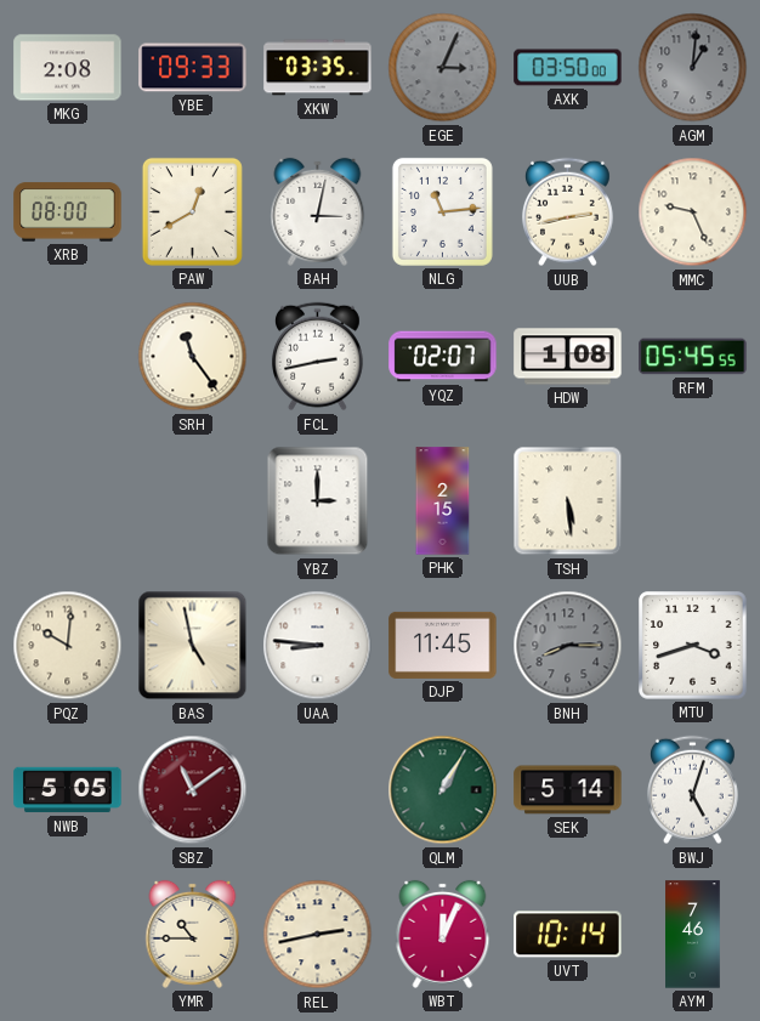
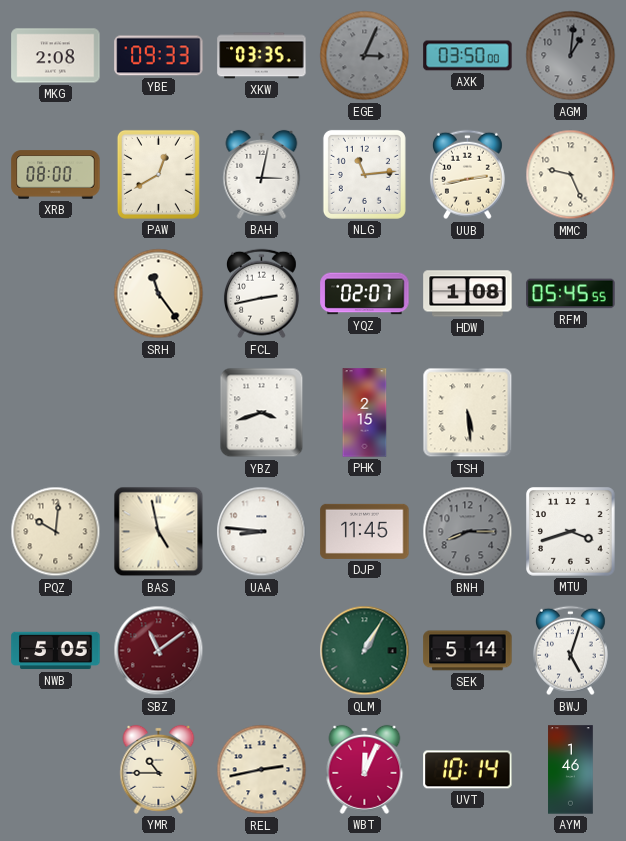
YBZ: 3:00 -> 3:42
AYM: 7:46 -> 1:46
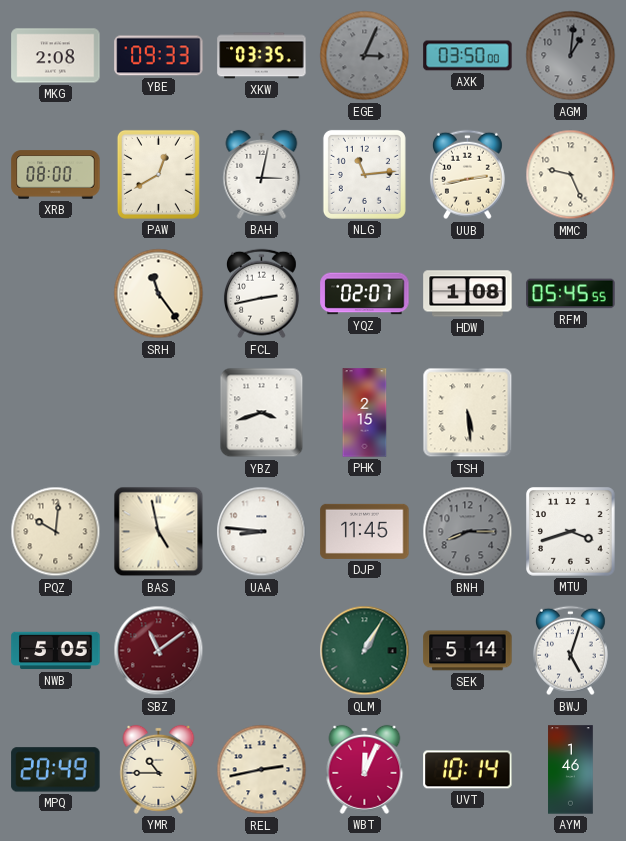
MPQ: none -> 20:49
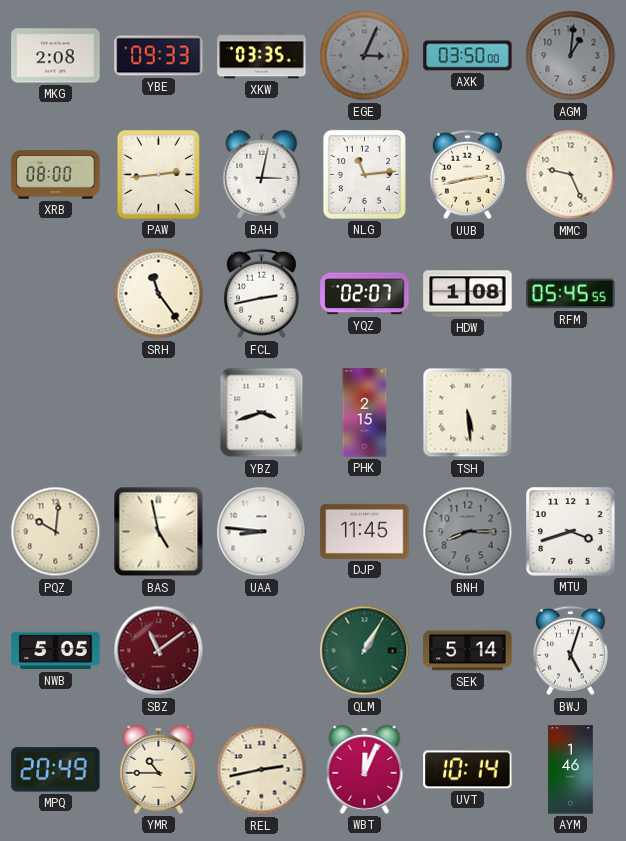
PAW: 12:40 -> 2:44
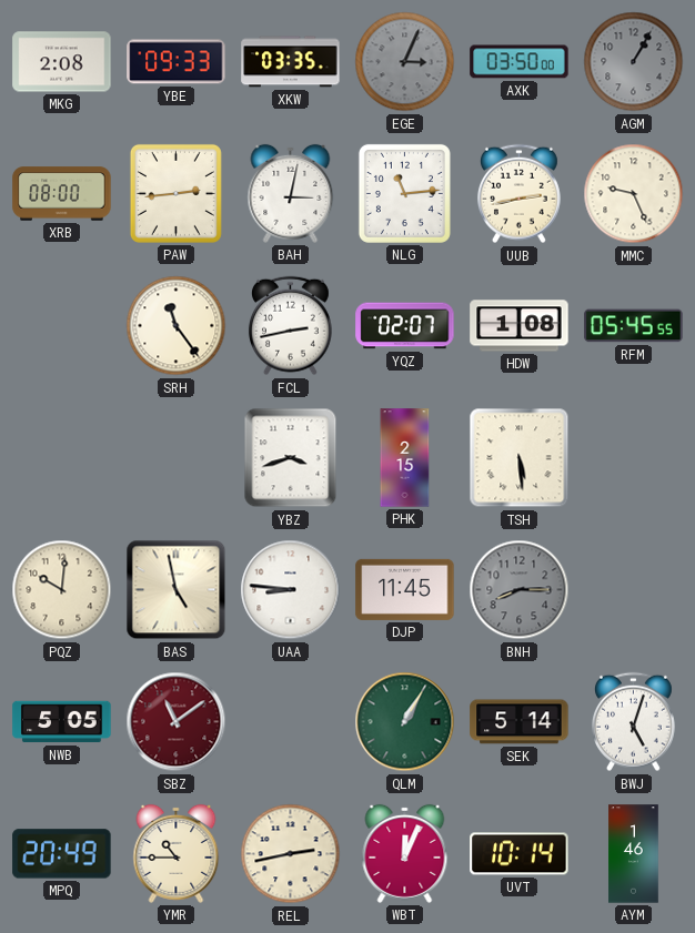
AGM: 1:01 -> 1:05
MTU: 3:42 -> none
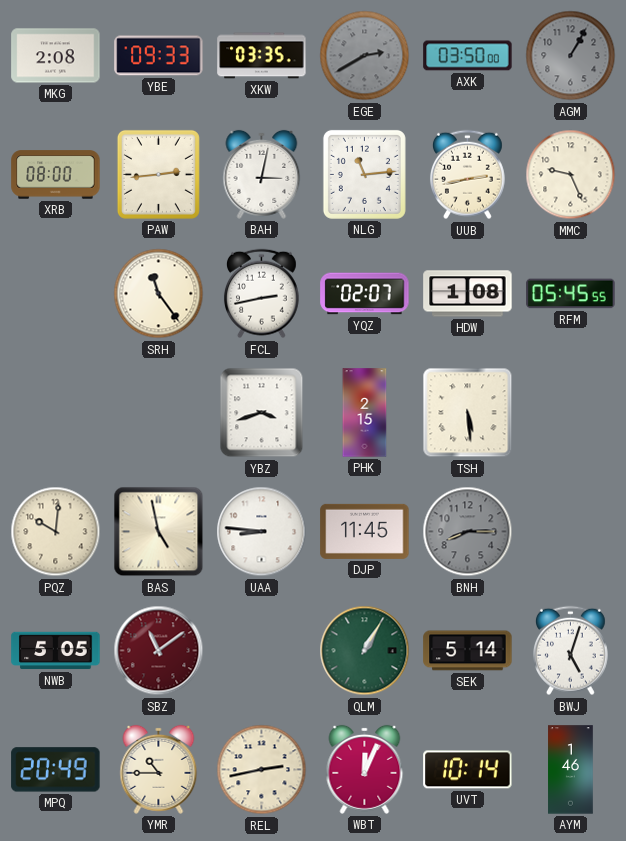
EGE: 3:04 -> 2:40
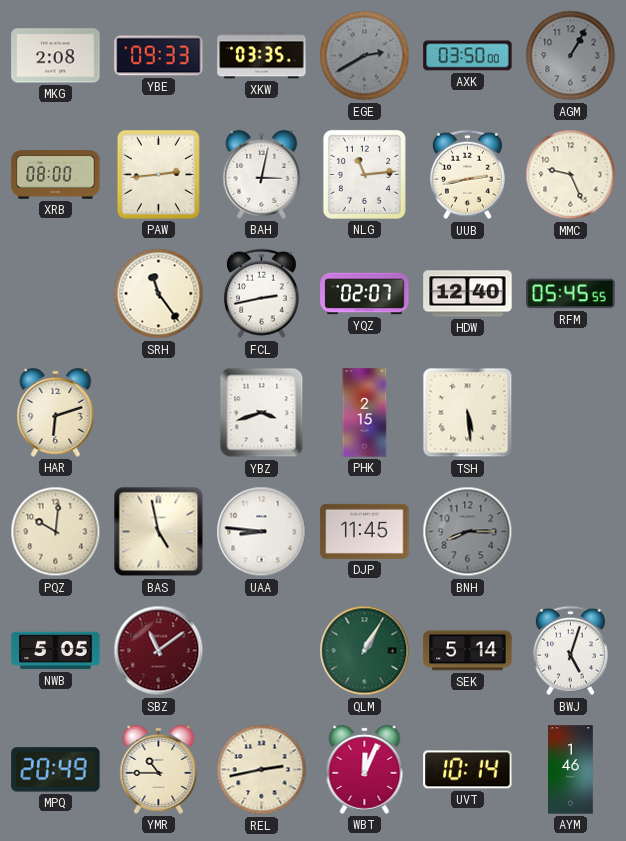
HDW: 1:08 -> 12:40
HAR: none -> 6:12
